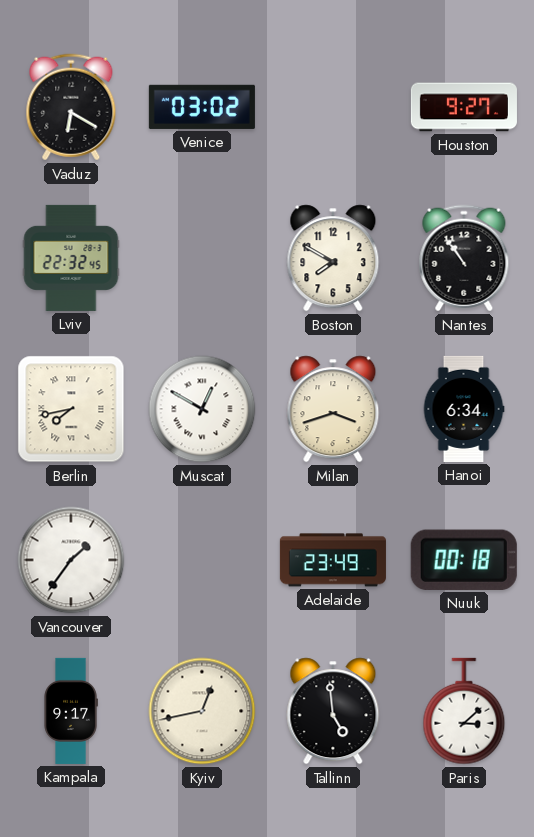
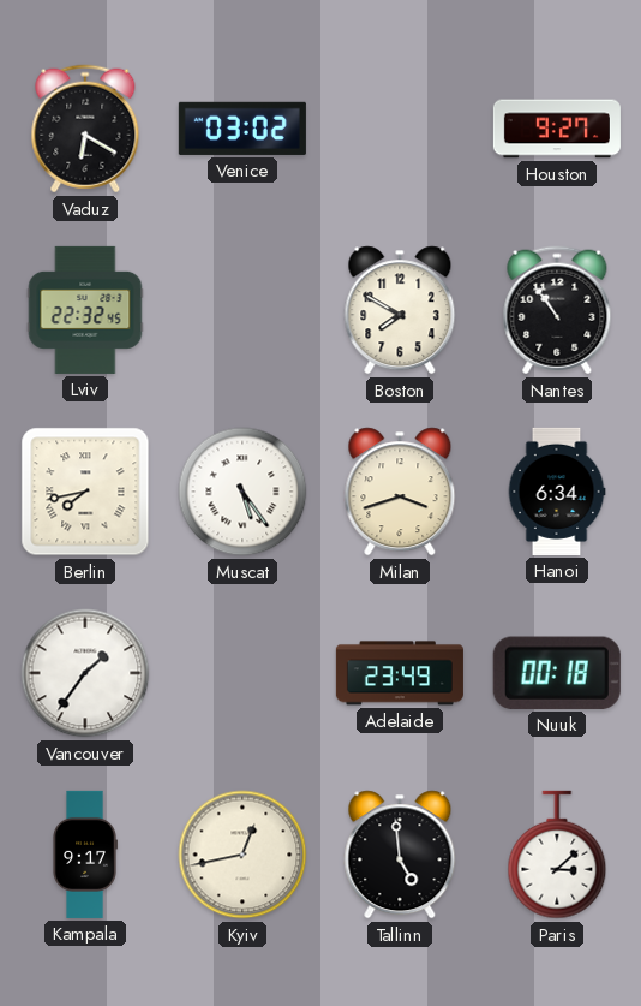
Muscat: 12:50 -> 5:24
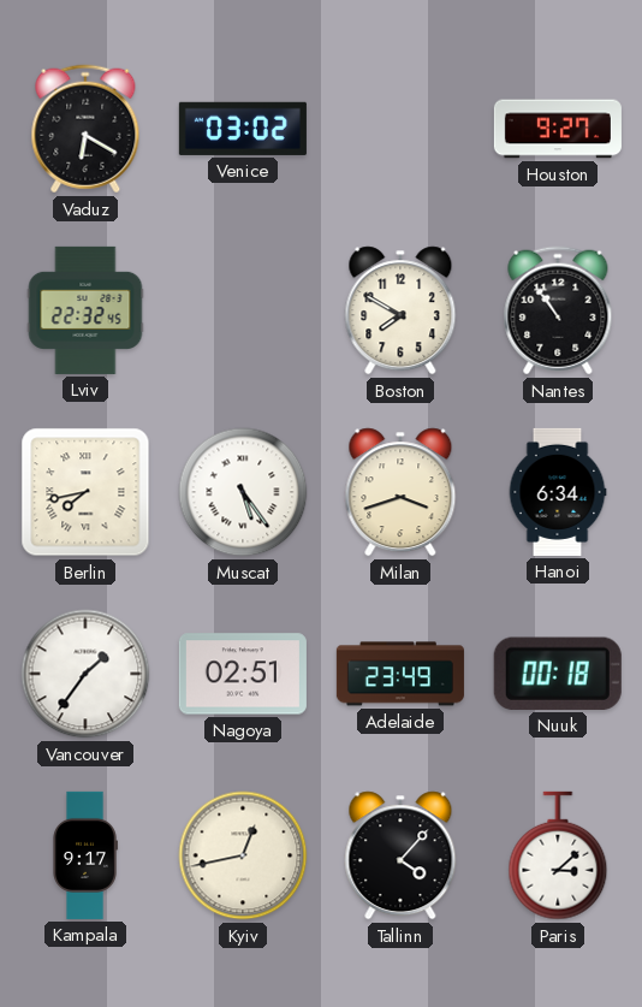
Nagoya: none -> 02:51
Tallinn: 4:59 -> 4:07
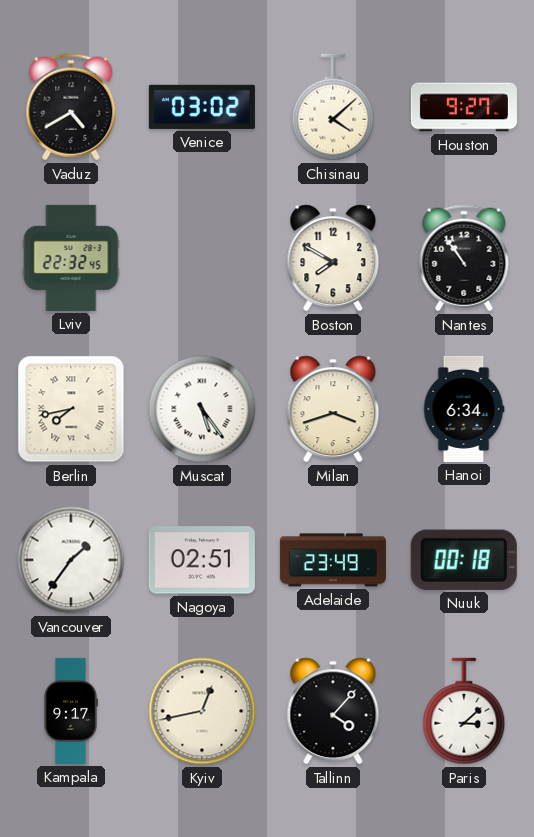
Vaduz: 6:20 -> 4:40
Chisinau: none -> 4:08
